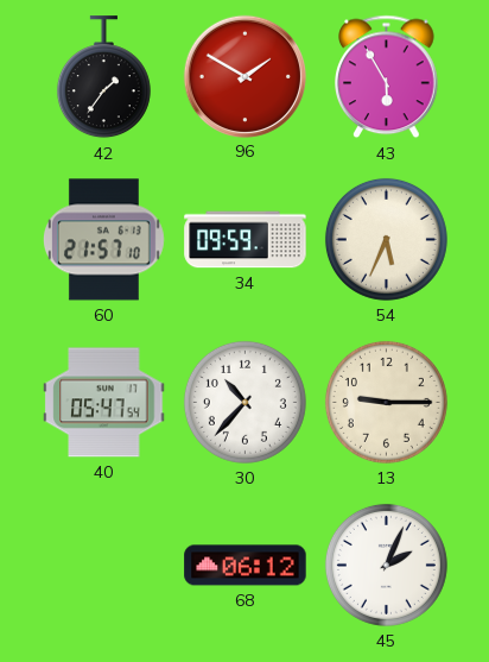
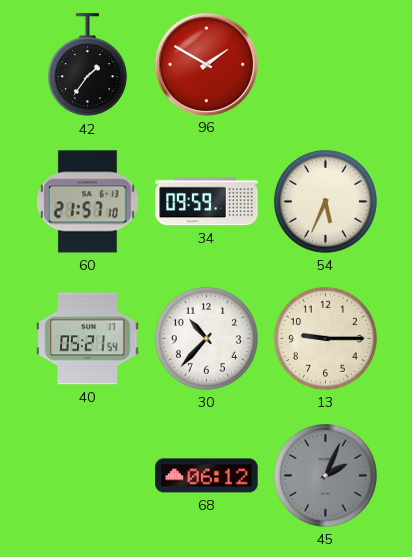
43: 5:55 -> none
40: 05:47 -> 05:21
45 dial: white -> grey
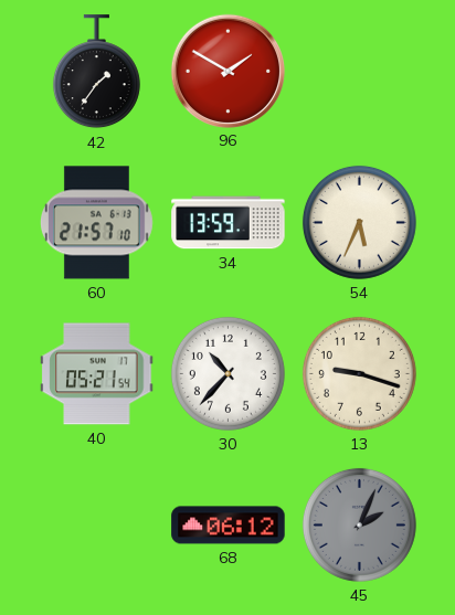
34: 09:59 -> 13:59
13: 9:15 -> 9:18
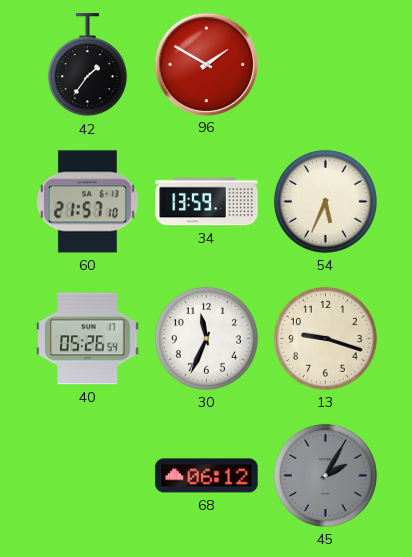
40: 05:21 -> 05:26
30: 10:37 -> 11:34
45: 2:04 -> 2:05
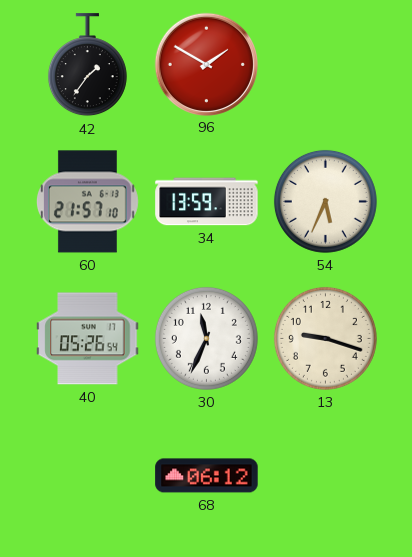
45: 2:05 -> none
